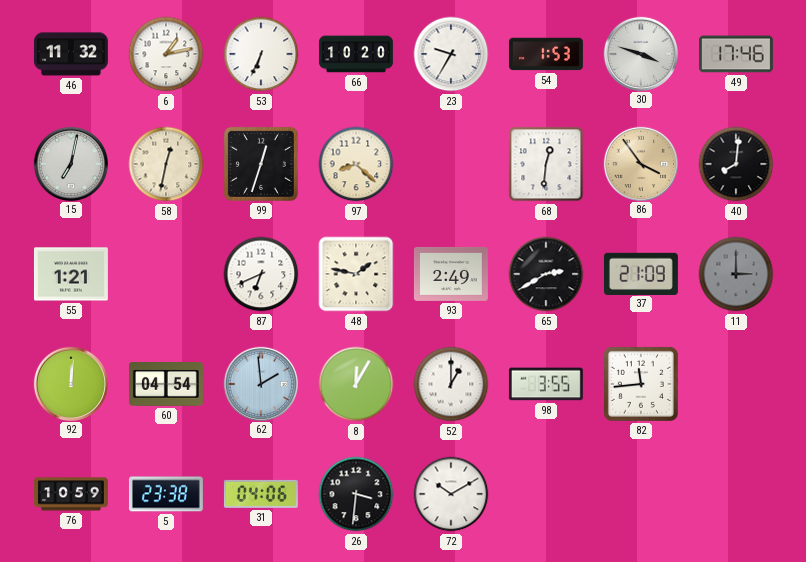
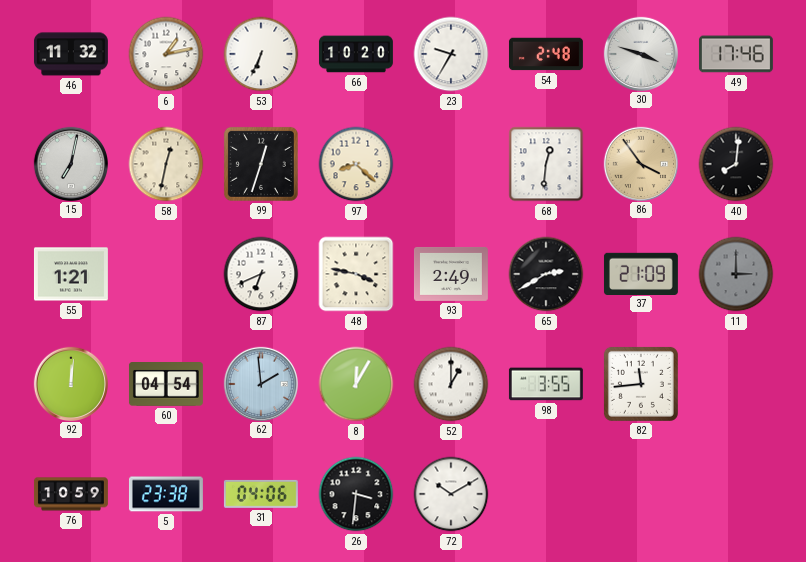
54: 1:53 -> 2:48
48: 1:47 -> 3:47
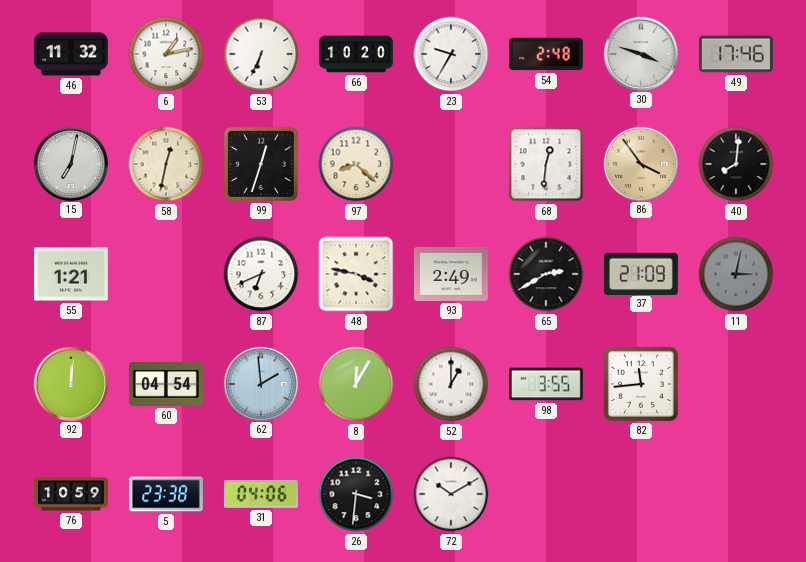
11: 3:00 -> 3:02
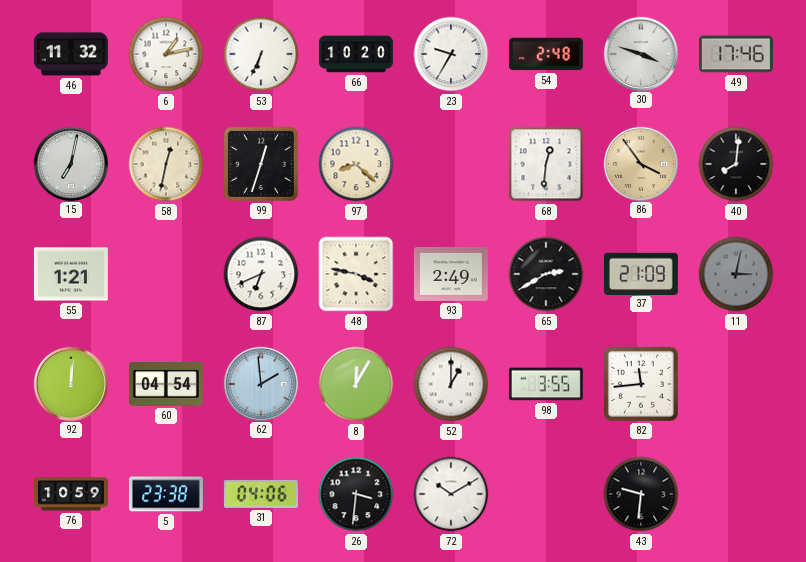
43: none -> 9:31
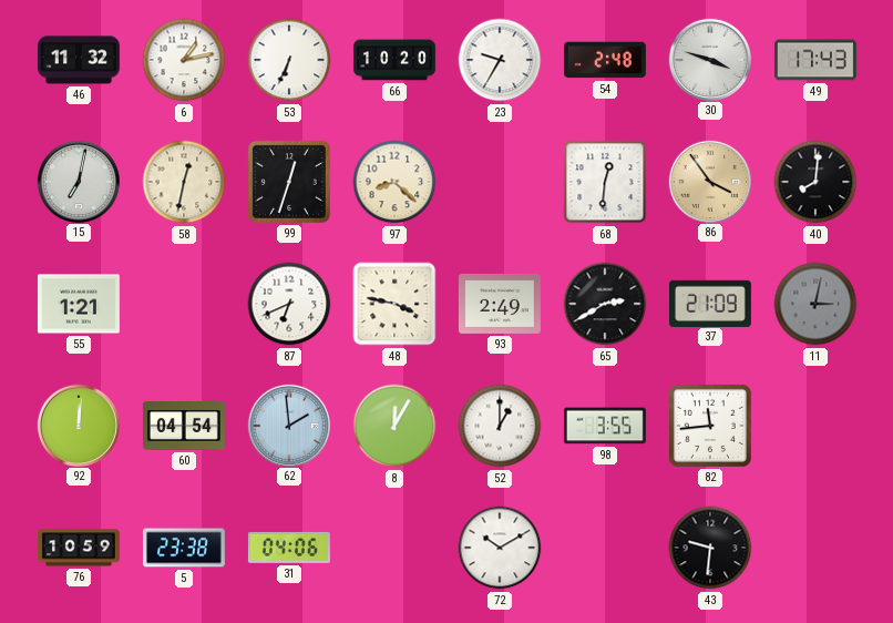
49: 17:46 -> 17:43
26: 3:31 -> none
